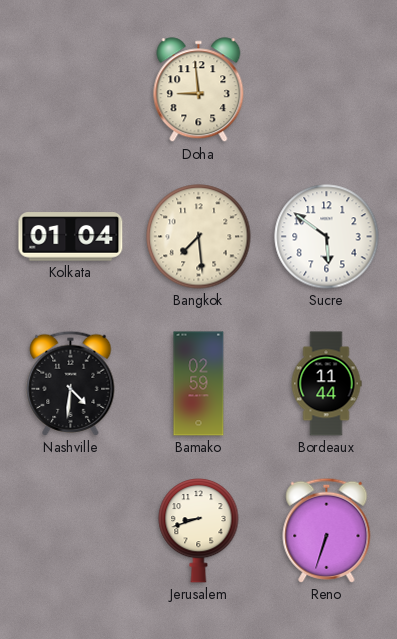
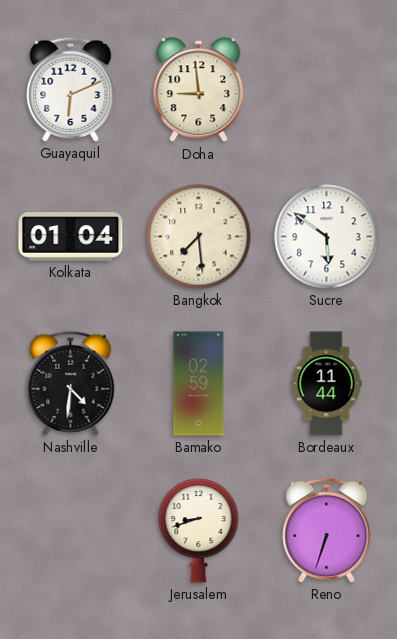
Guayaquil: none -> 6:11
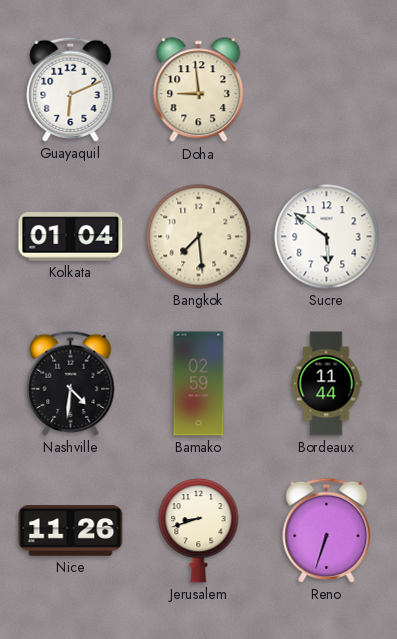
Nice: none -> 11:26
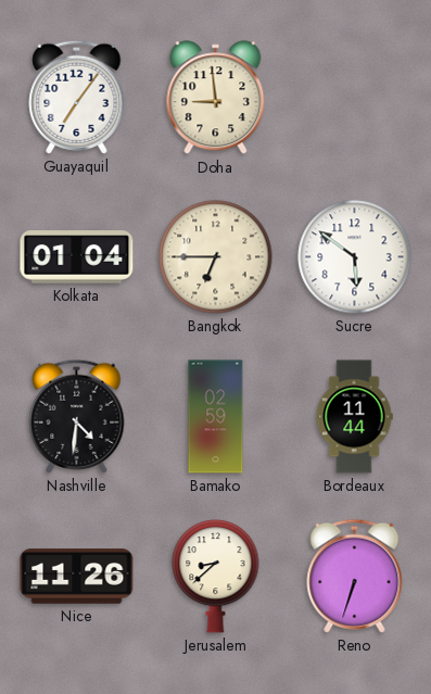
Guayaquil: 6:11 -> 7:06
Bangkok: 7:29 -> 6:45
Jerusalem: 8:42 -> 8:38
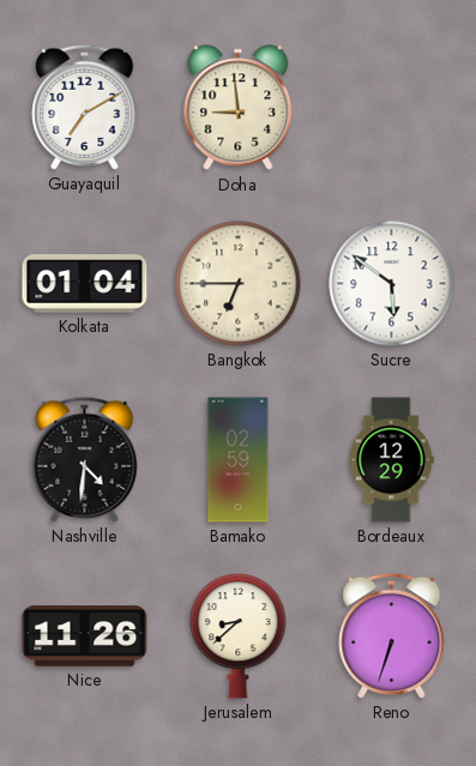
Guayaquil: 7:06 -> 7:10
Bordeaux: 11:44 -> 12:29
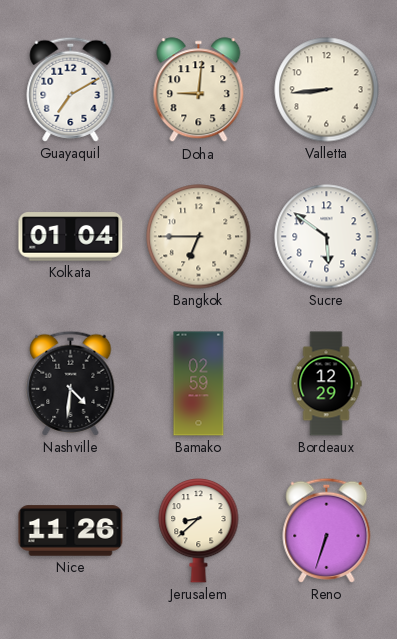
Doha: 8:59 -> 9:01
Valletta: none -> 8:44
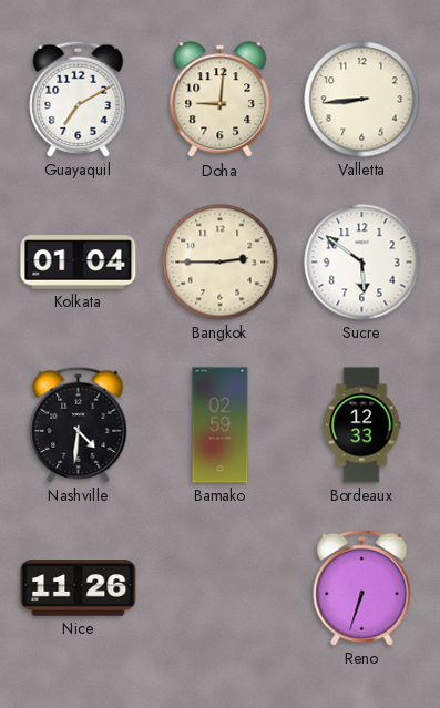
Bangkok: 6:45 -> 2:45
Bordeaux: 12:29 -> 12:33
Jerusalem: 8:38 -> none
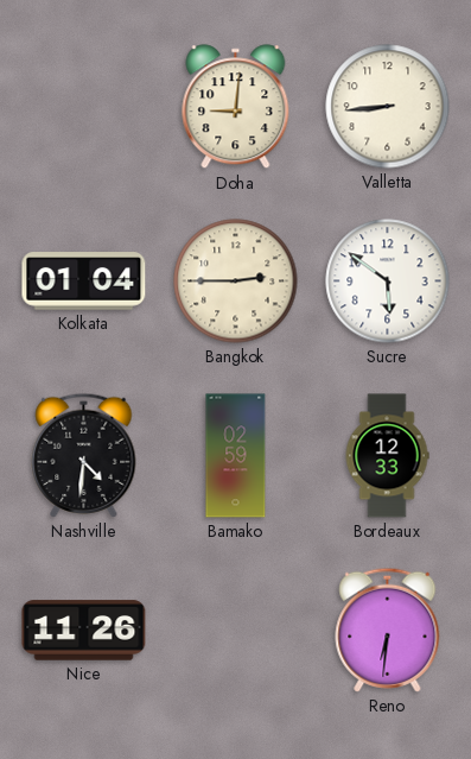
Guayaquil: 7:10 -> none
Reno: 6:33 -> 6:31
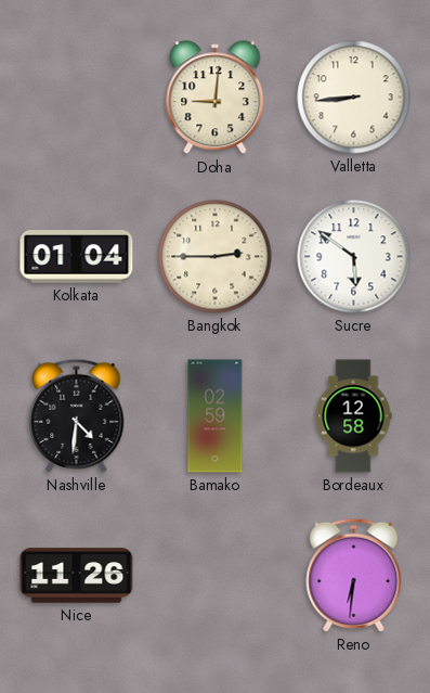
Bordeaux: 12:33 -> 12:58
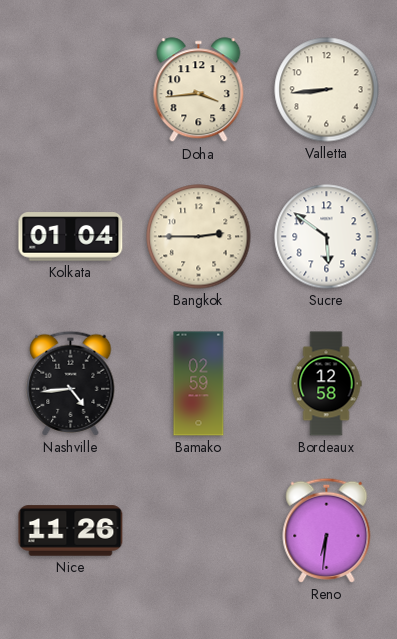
Doha: 9:01 -> 3:44
Nashville: 4:31 -> 4:44
